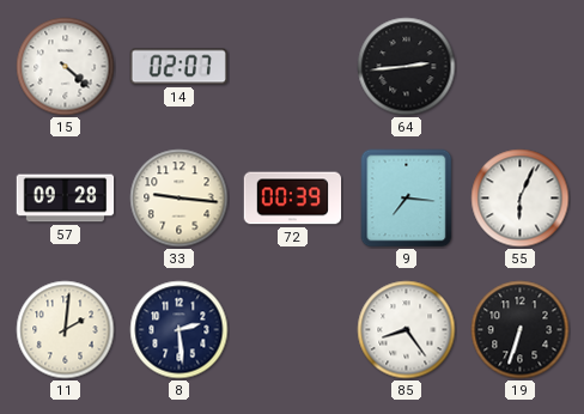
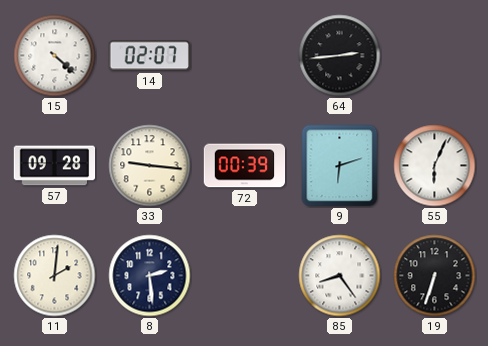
9: 7:16 -> 6:12
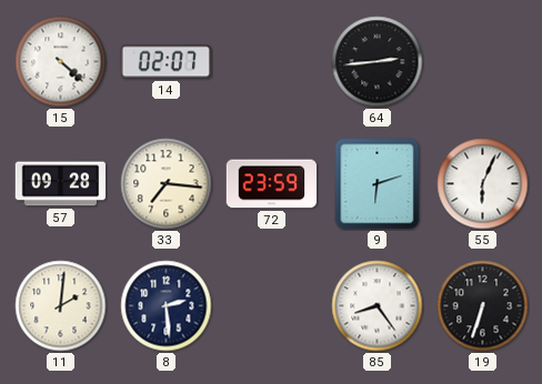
33: 9:16 -> 7:16
72: 00:39 -> 23:59
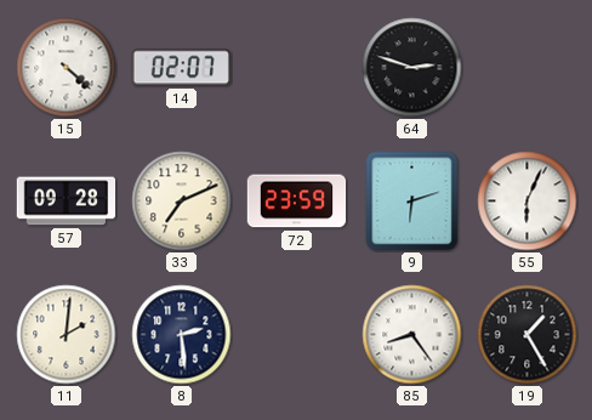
64: 2:44 -> 2:48
33: 7:16 -> 7:11
19: 6:33 -> 1:25
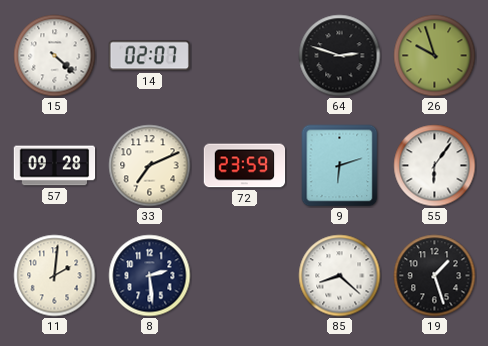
26: none -> 9:57
55: 6:04 -> 6:06
85: 8:24 -> 8:22
19: 1:25 -> 1:27
